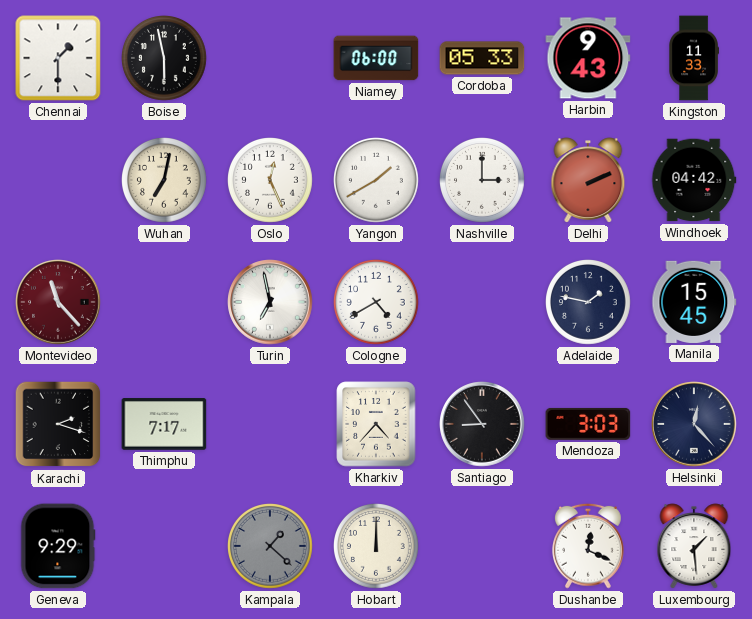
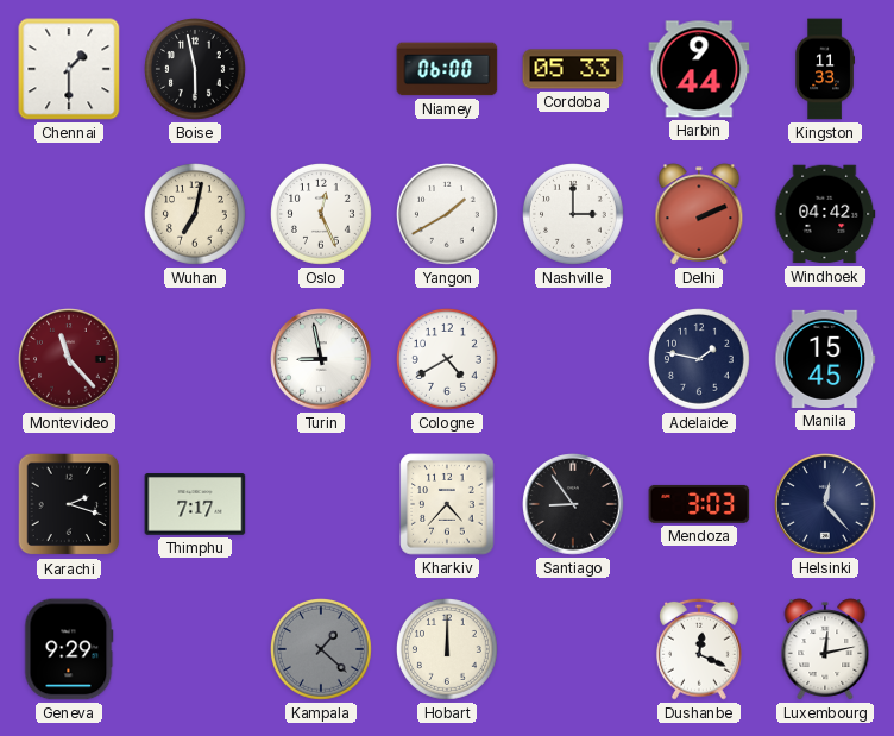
Harbin: 9:43 -> 9:44
Turin: 6:58 -> 8:58
Luxembourg: 1:29 -> 12:13
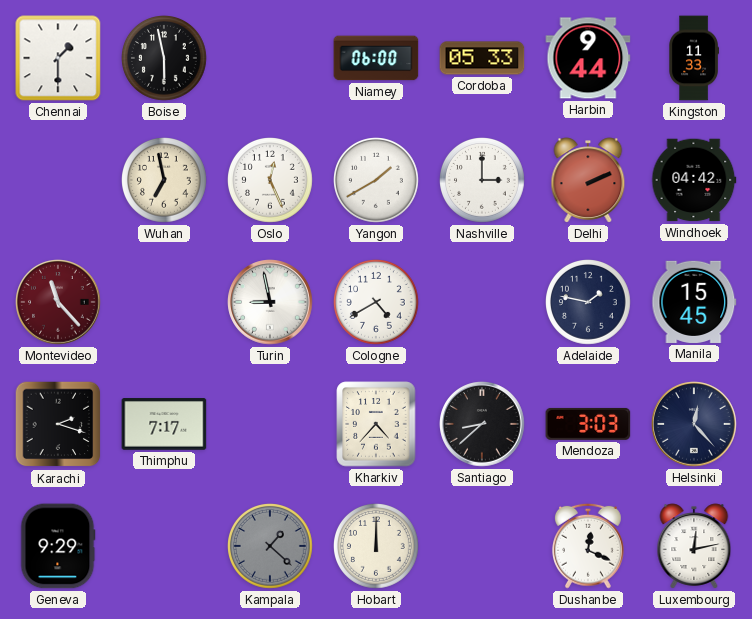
Wuhan: 7:02 -> 6:58
Santiago: 8:54 -> 8:38
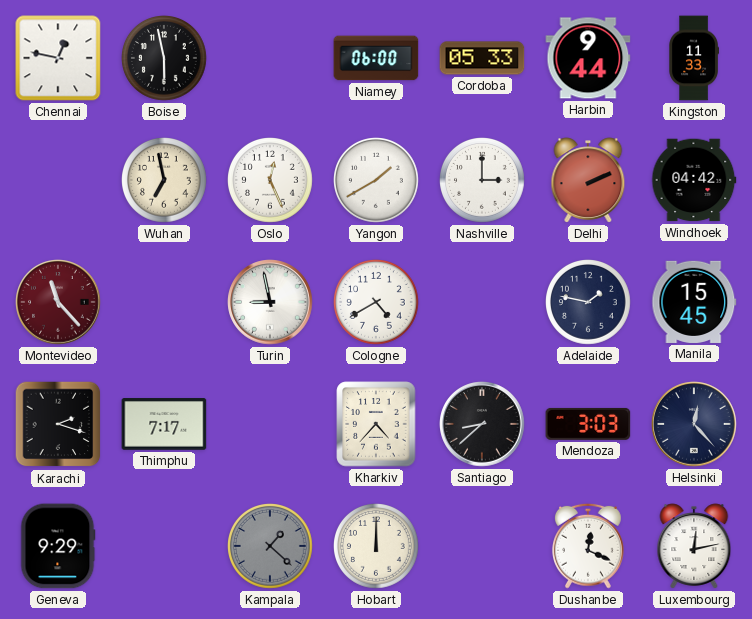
Chennai: 1:30 -> 12:47
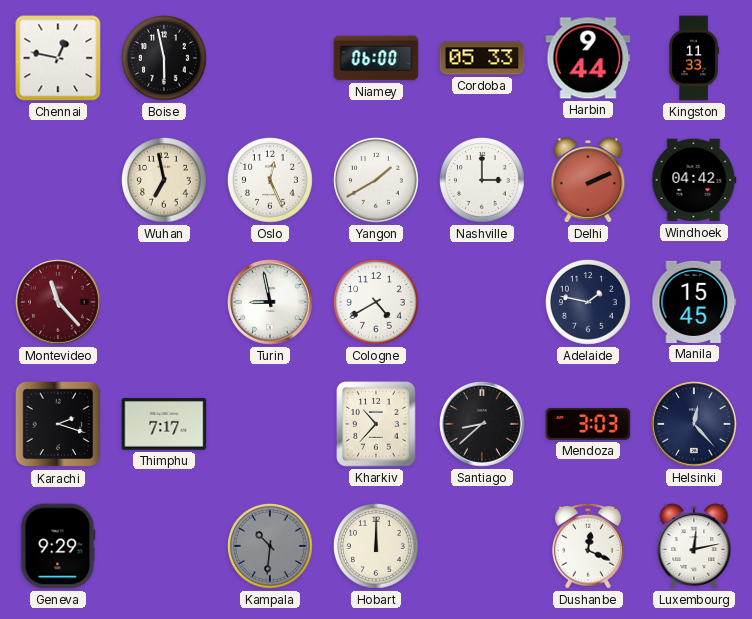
Kharkiv: 4:37 -> 10:37
Kampala: 1:22 -> 10:31
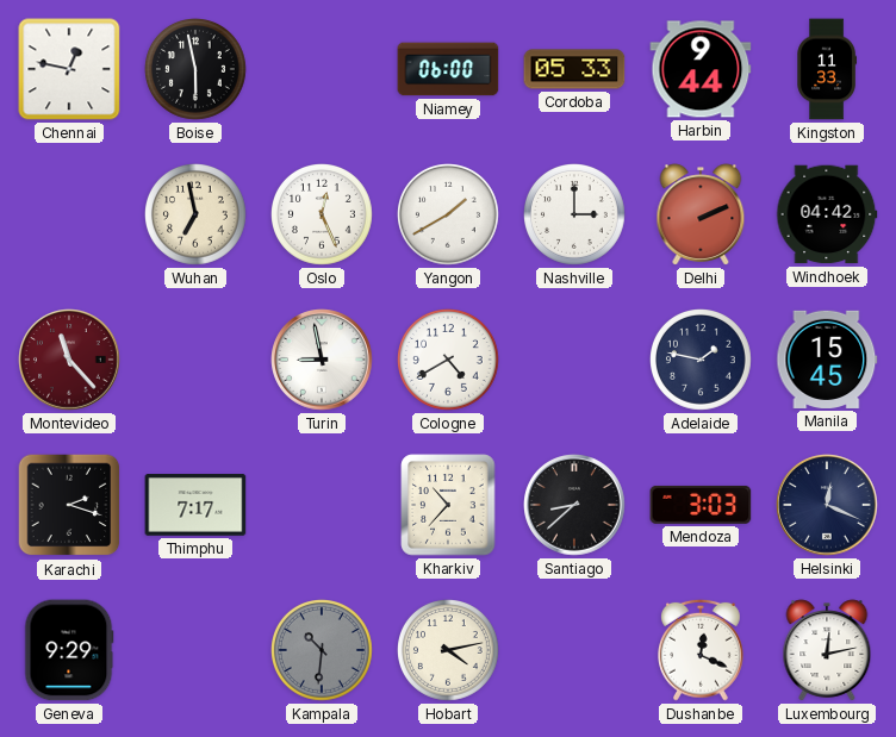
Helsinki: 12:23 -> 12:19
Hobart: 12:00 -> 4:13
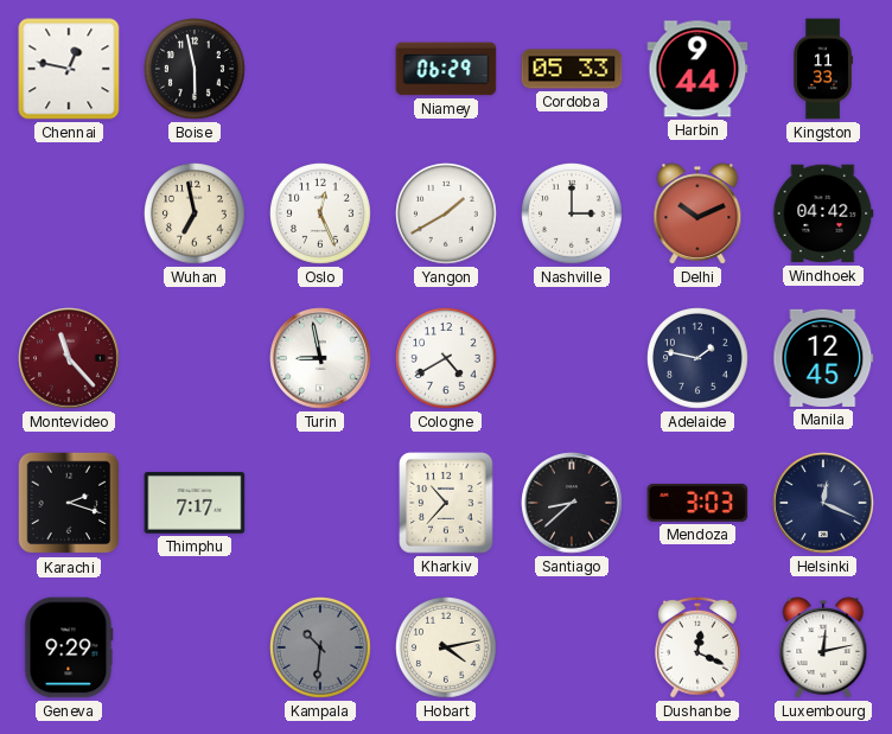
Niamey: 06:00 -> 06:29
Delhi: 2:11 -> 10:11
Manila: 15:45 -> 12:45
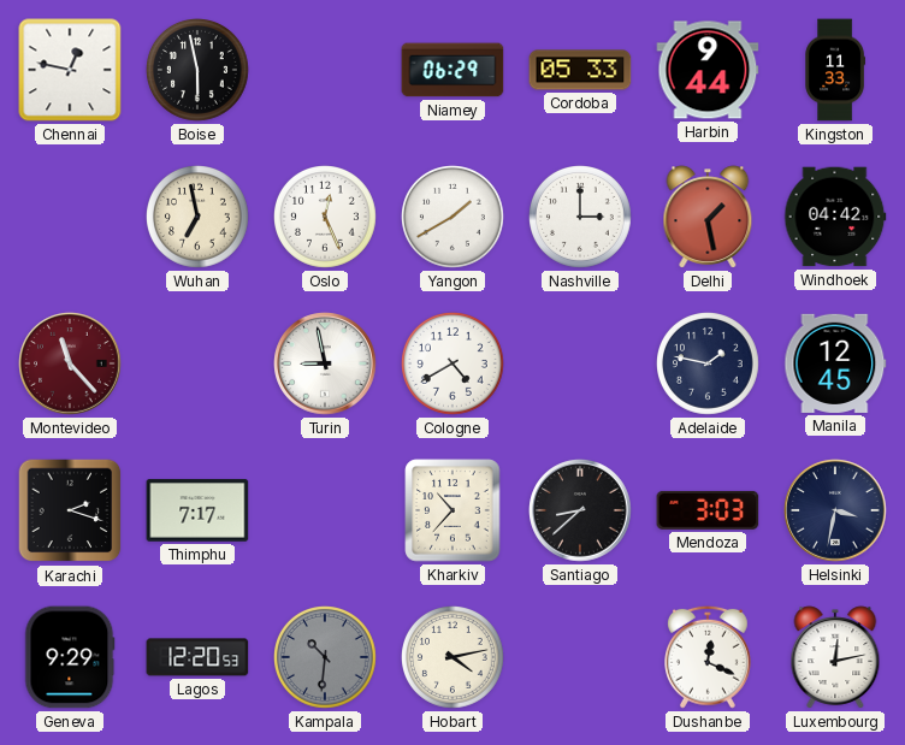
Delhi: 10:11 -> 1:28
Helsinki: 12:19 -> 3:32
Lagos: none -> 12:20
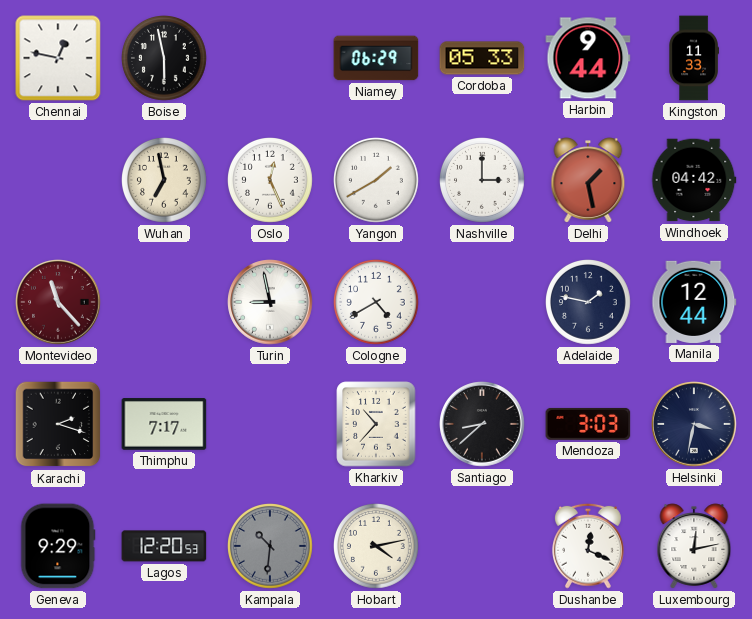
Manila: 12:45 -> 12:44
